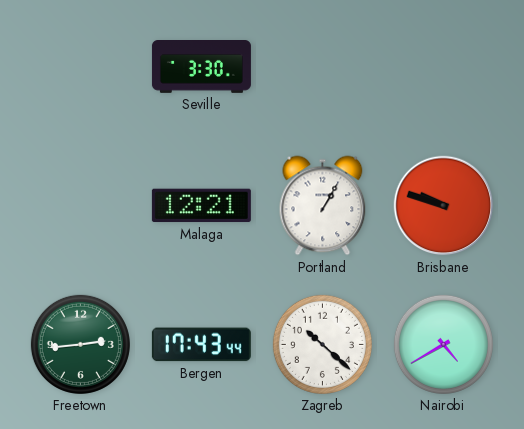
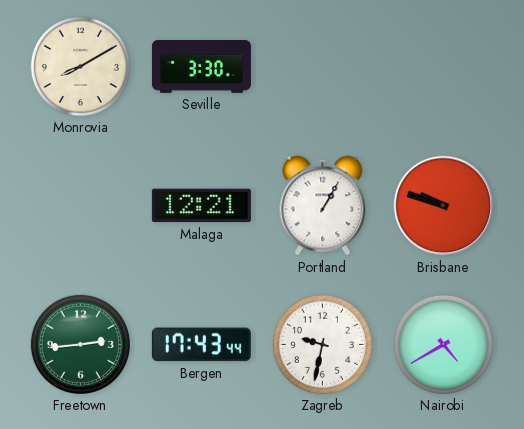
Monrovia: none -> 8:10
Zagreb: 10:22 -> 9:32
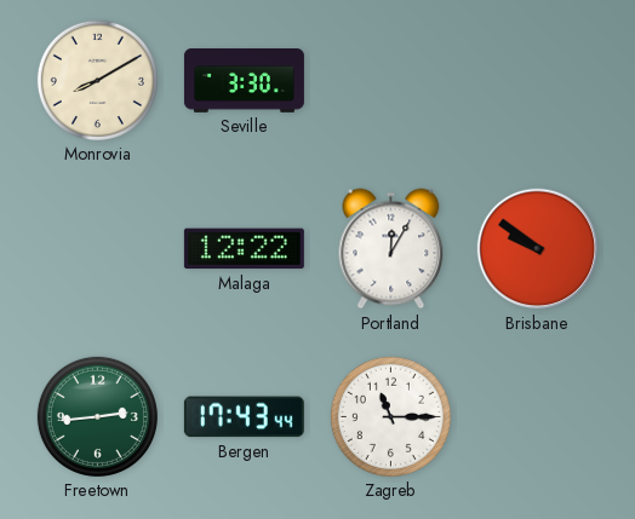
Malaga: 12:21 -> 12:22
Portland: 1:05 -> 12:05
Brisbane: 9:48 -> 9:51
Zagreb: 9:32 -> 11:15
Nairobi: 4:40 -> none
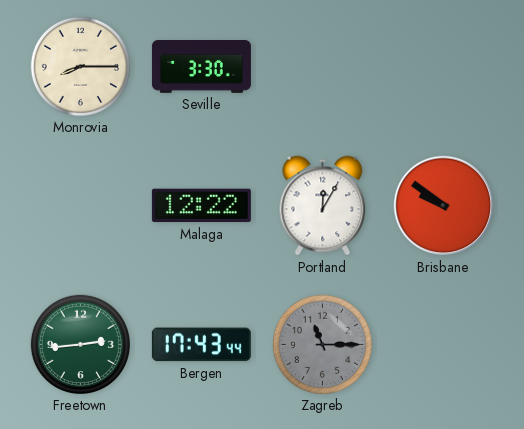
Monrovia: 8:10 -> 8:15
Zagreb dial: white -> grey
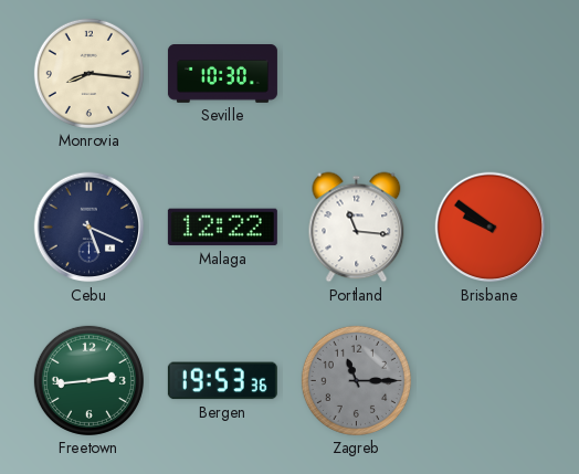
Monrovia: 8:15 -> 8:16
Seville: 3:30 -> 10:30
Cebu: none -> 5:19
Portland: 12:05 -> 11:16
Bergen: 17:43 -> 19:53
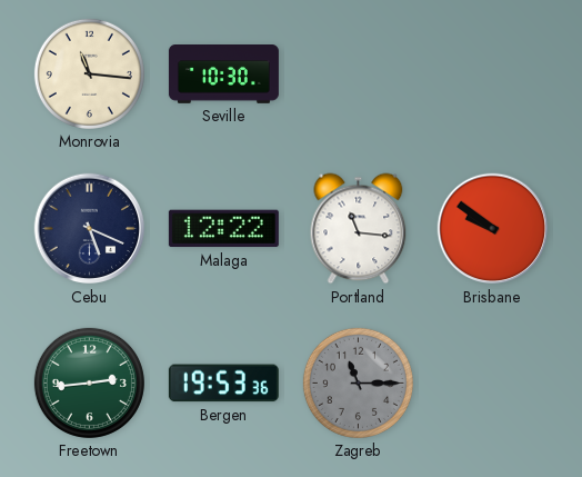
Monrovia: 8:16 -> 11:16
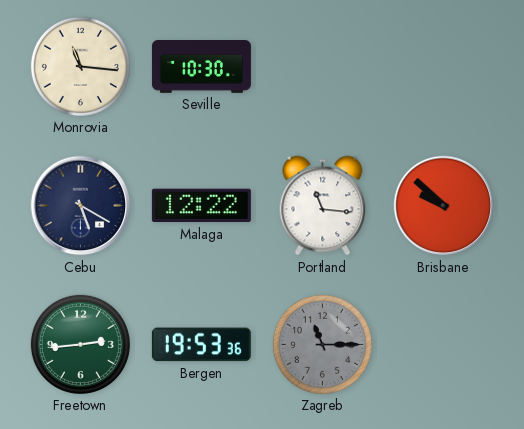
Cebu: 5:19 -> 5:20
Brisbane: 9:51 -> 9:52
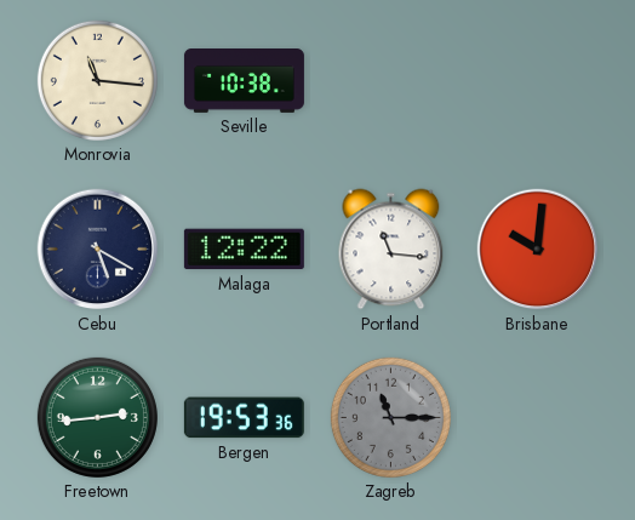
Seville: 10:30 -> 10:38
Brisbane: 9:52 -> 10:01
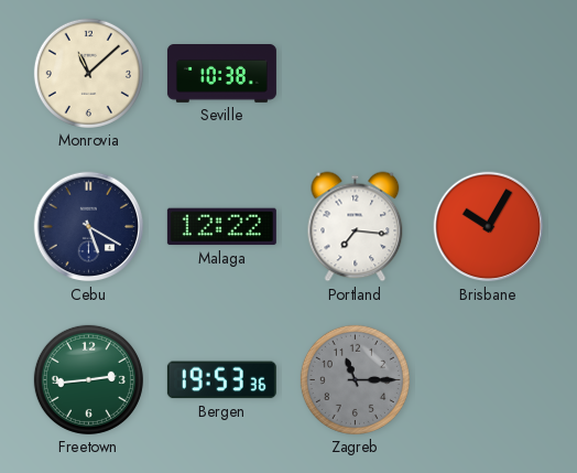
Monrovia: 11:16 -> 11:08
Portland: 11:16 -> 7:16
Brisbane: 10:01 -> 10:05
